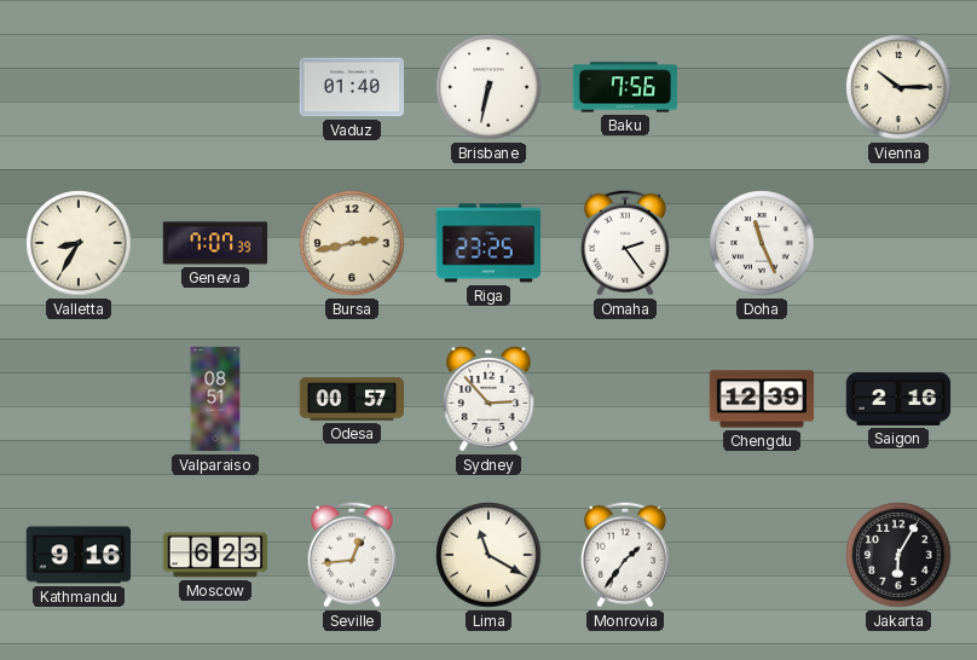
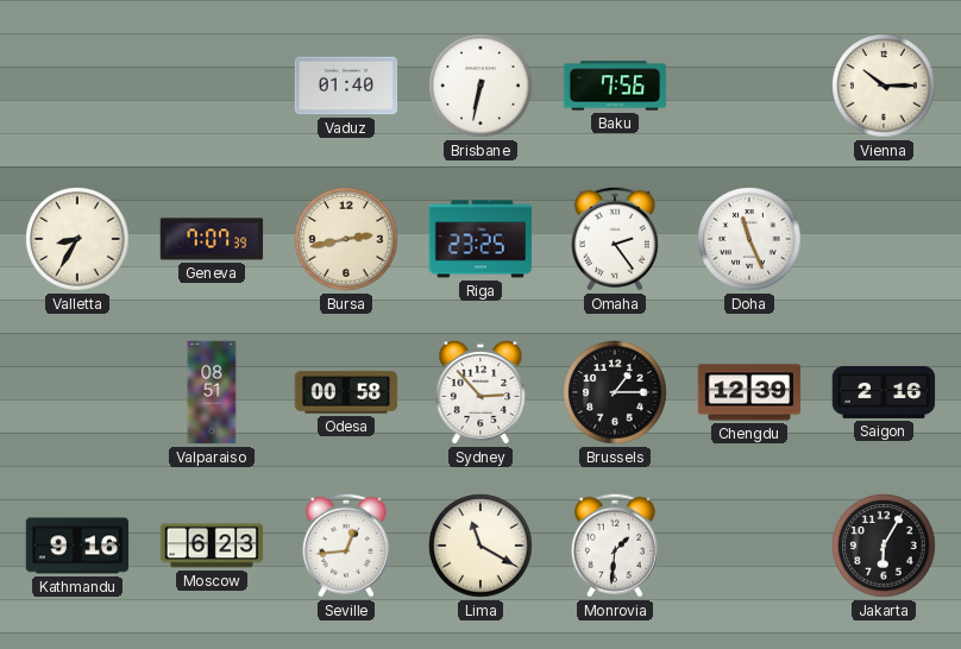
Odesa: 00:57 -> 00:58
Brussels: none -> 1:15
Monrovia: 1:36 -> 1:31
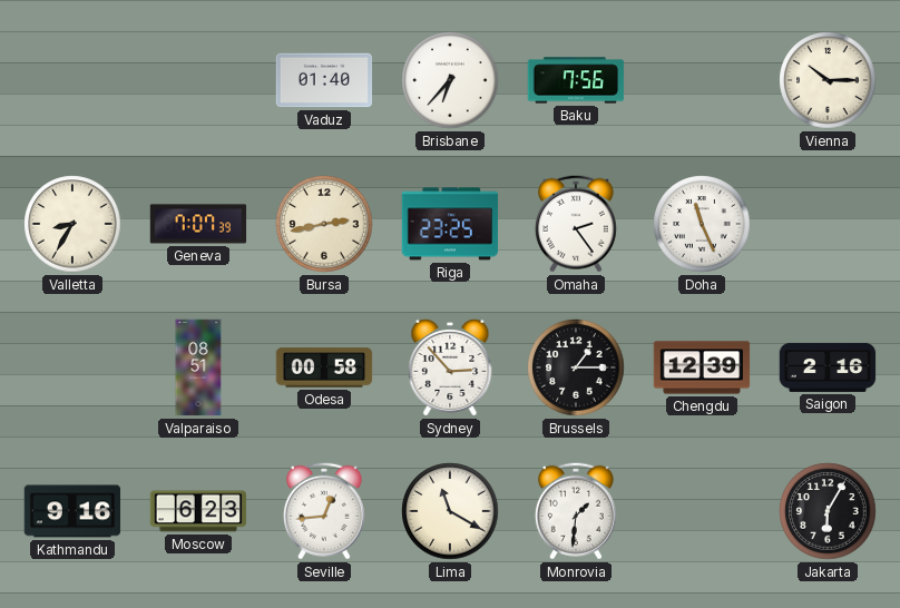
Brisbane: 6:32 -> 6:37
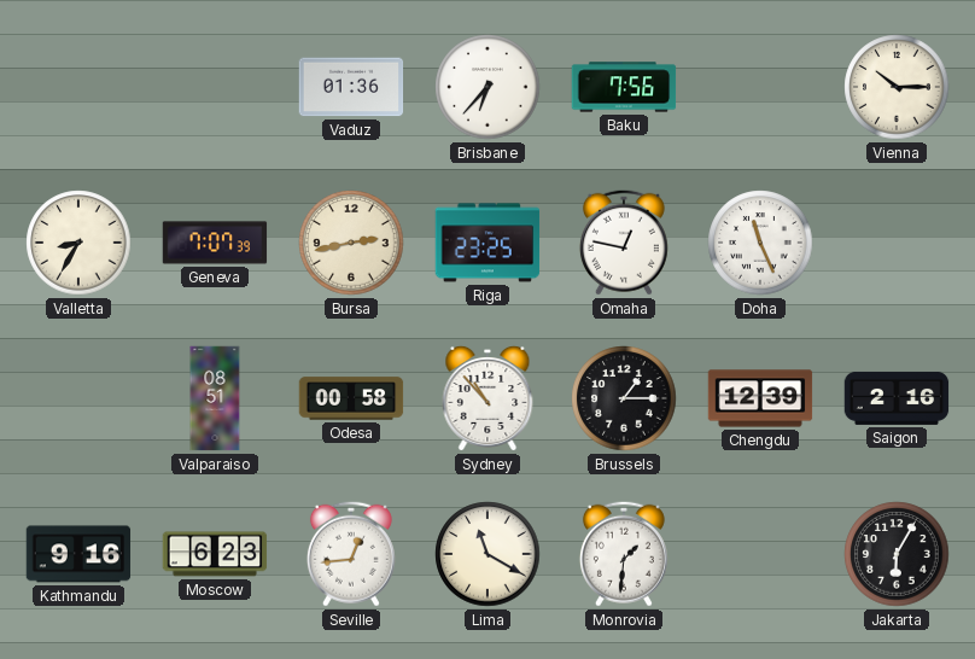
Vaduz: 01:40 -> 01:36
Omaha: 2:24 -> 12:47
Sydney: 2:53 -> 10:53
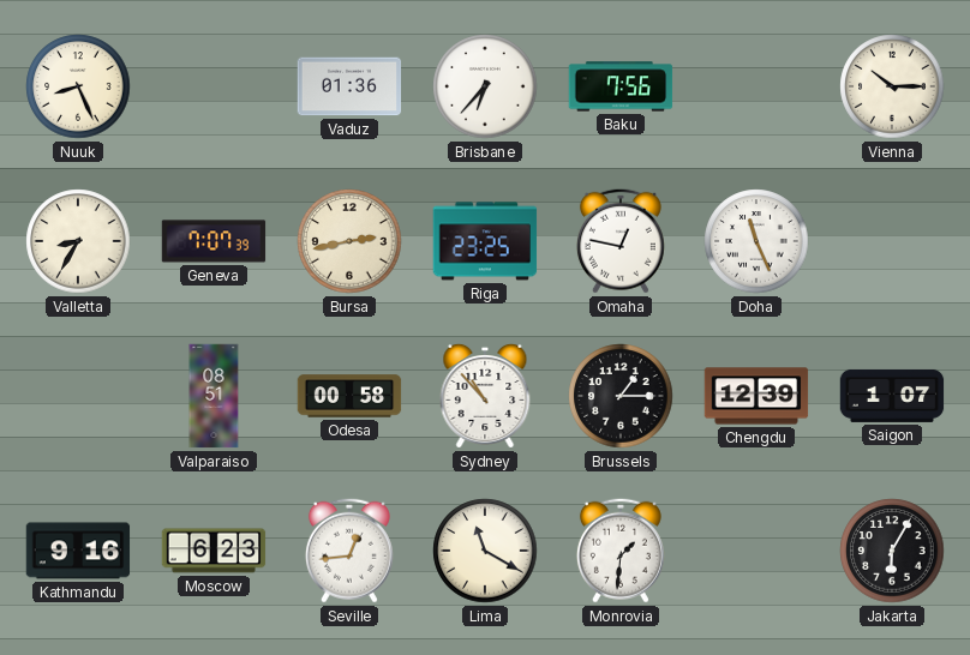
Nuuk: none -> 8:26
Saigon: 2:16 -> 1:07
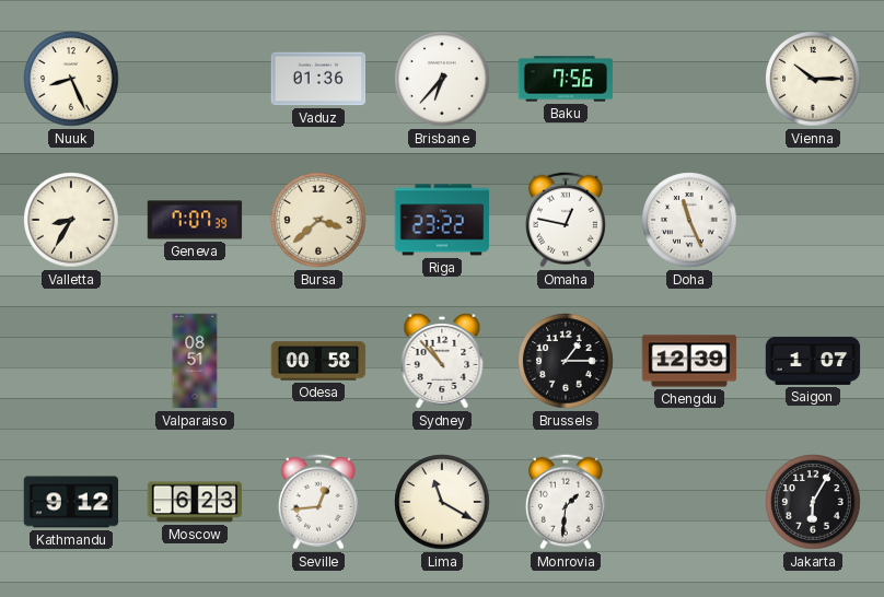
Bursa: 2:43 -> 3:38
Riga: 23:25 -> 23:22
Kathmandu: 9:16 -> 9:12
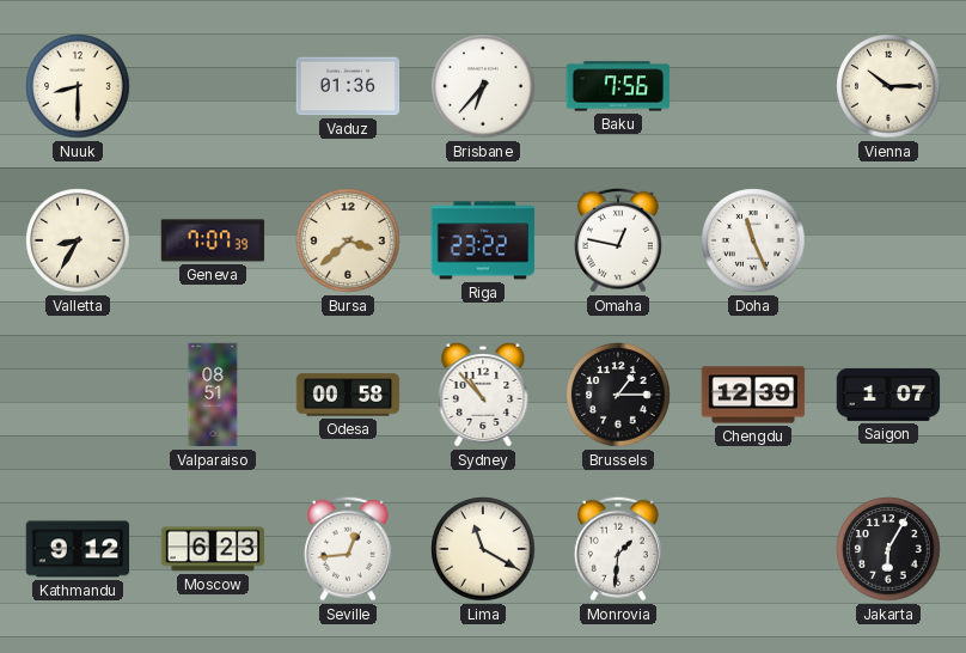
Nuuk: 8:26 -> 8:30
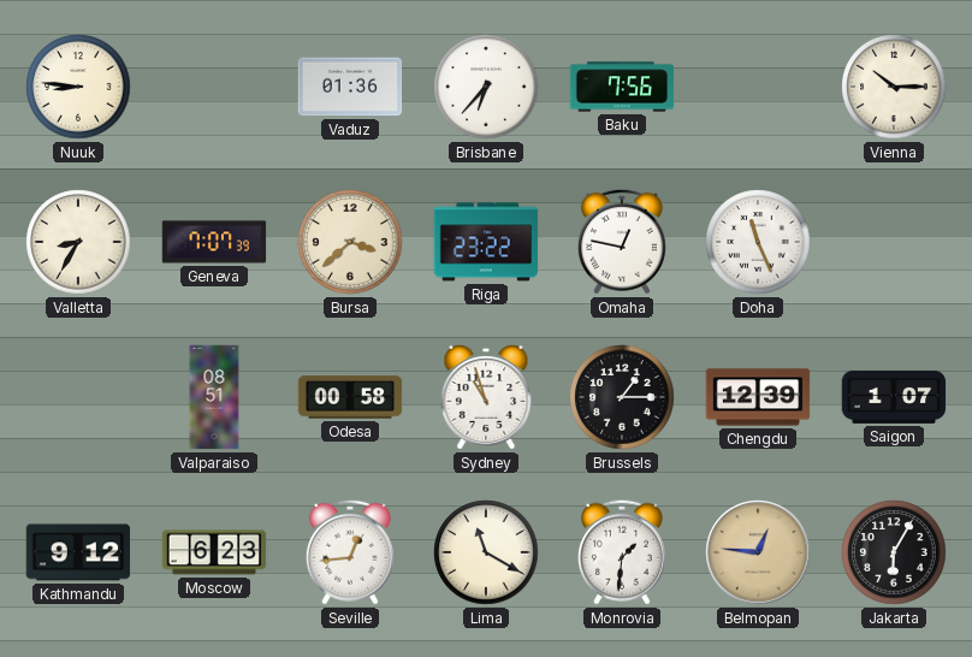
Nuuk: 8:30 -> 8:46
Sydney: 10:53 -> 10:57
Belmopan: none -> 12:46
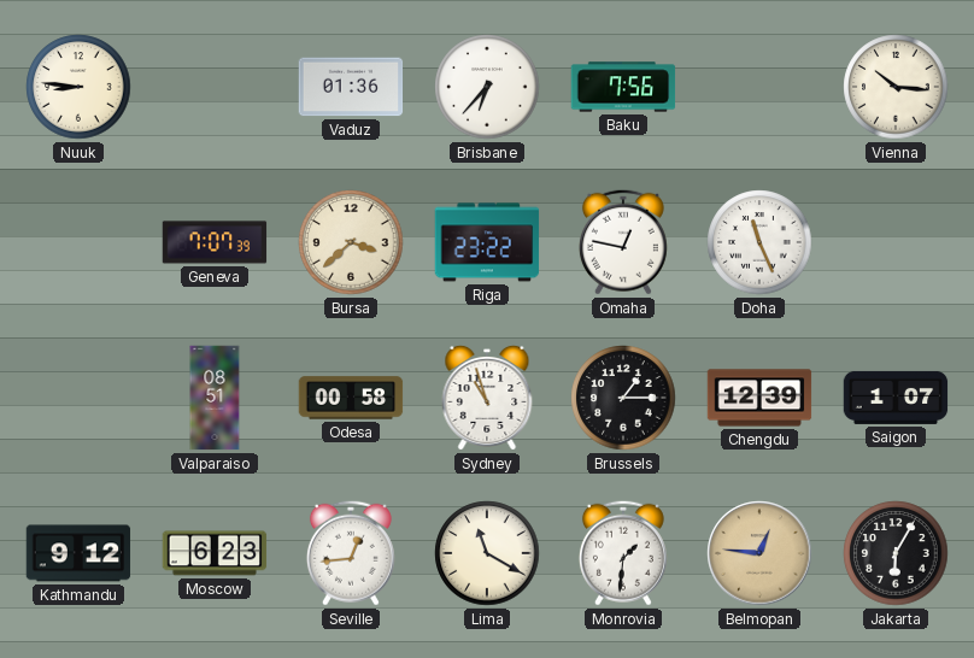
Vienna: 10:15 -> 10:16
Valletta: 8:35 -> none
